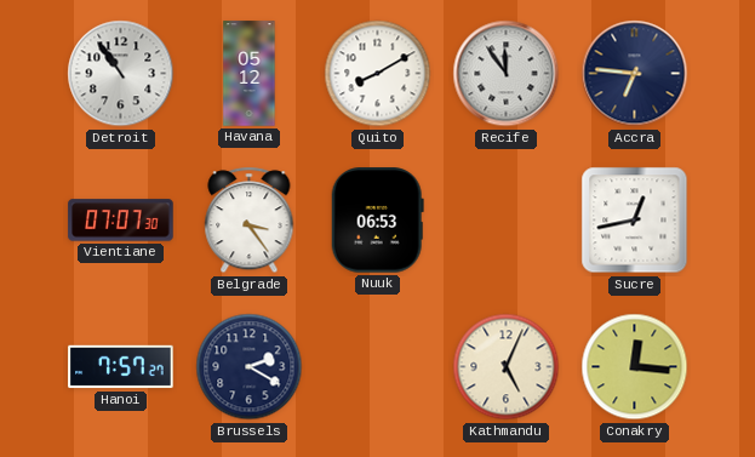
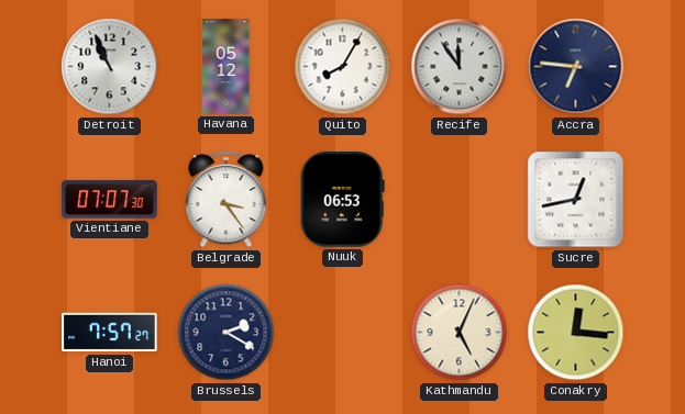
Detroit: 10:54 -> 10:56
Quito: 8:10 -> 8:05
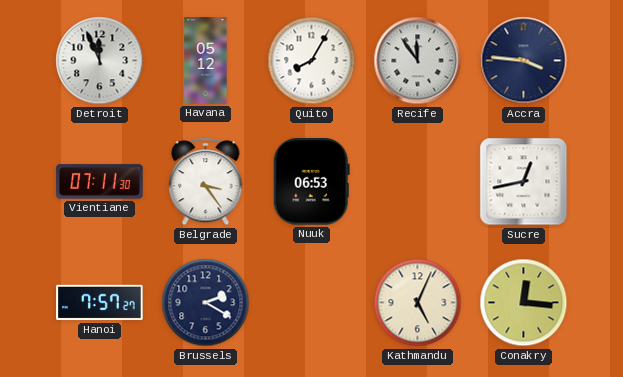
Detroit: 10:56 -> 11:56
Accra: 6:46 -> 3:46
Vientiane: 07:07 -> 07:11
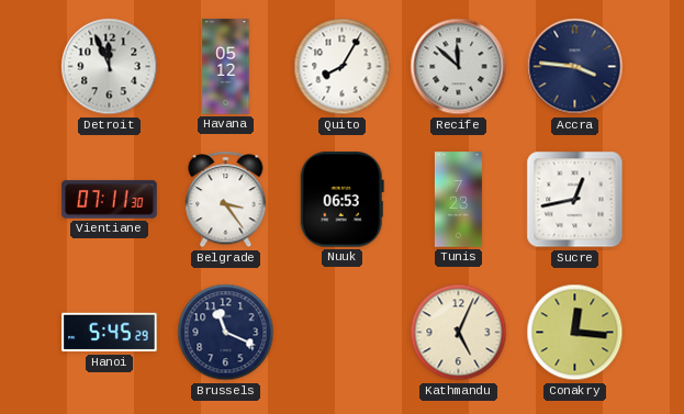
Recife: 11:54 -> 11:52
Tunis: none -> 7:23
Hanoi: 7:57 -> 5:45
Brussels: 2:20 -> 11:19
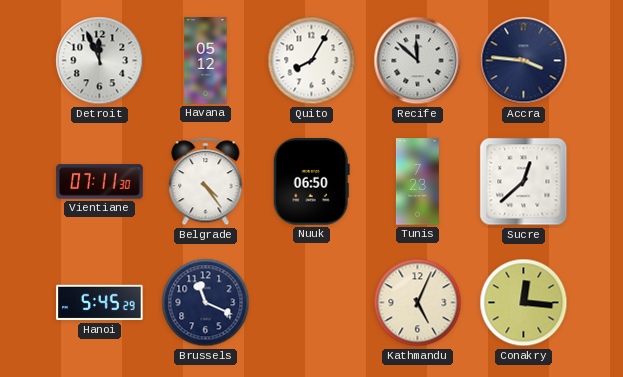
Belgrade: 3:24 -> 4:24
Nuuk: 06:53 -> 06:50
Sucre: 12:43 -> 12:38
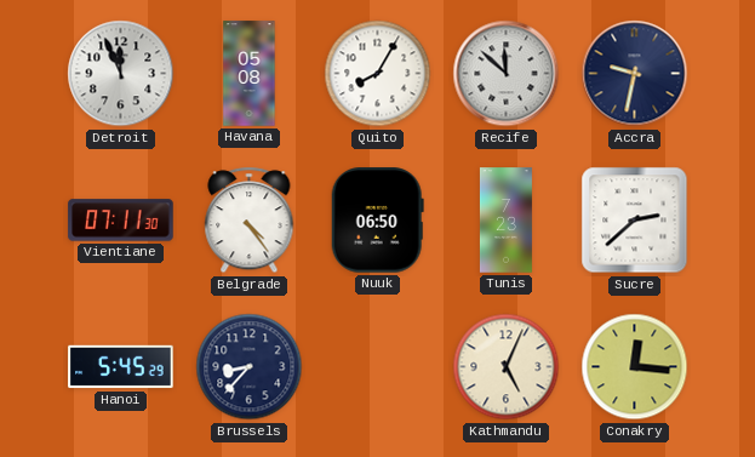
Havana: 05:12 -> 05:08
Accra: 3:46 -> 9:32
Sucre: 12:38 -> 2:38
Brussels: 11:19 -> 8:37
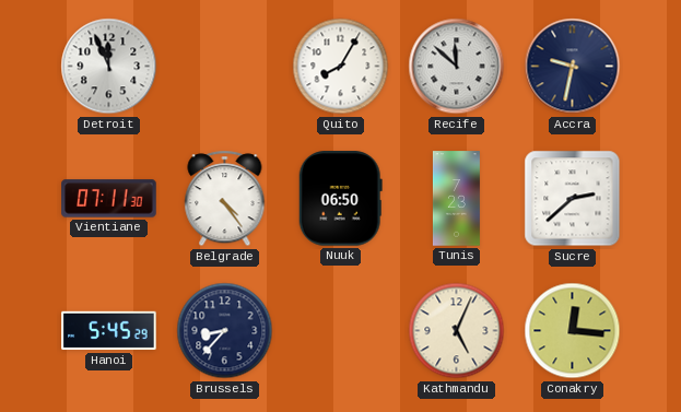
Havana: 05:08 -> none
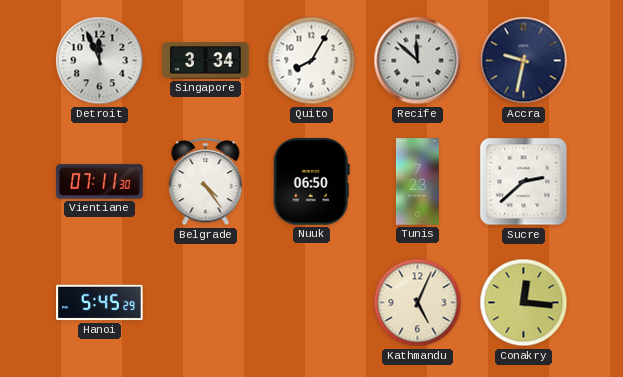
Singapore: none -> 3:34
Brussels: 8:37 -> none
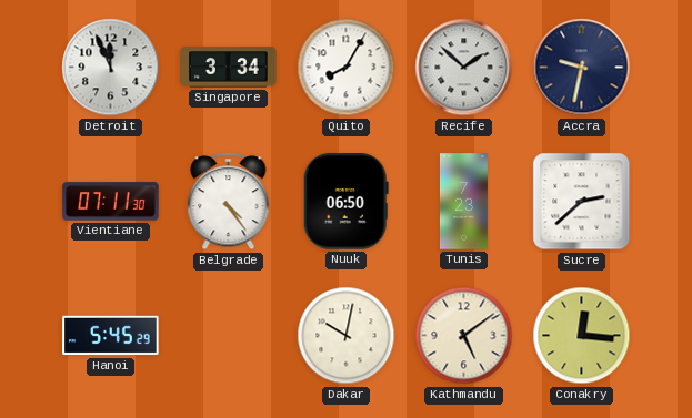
Recife: 11:52 -> 1:52
Dakar: none -> 10:02
Kathmandu: 5:04 -> 5:09
